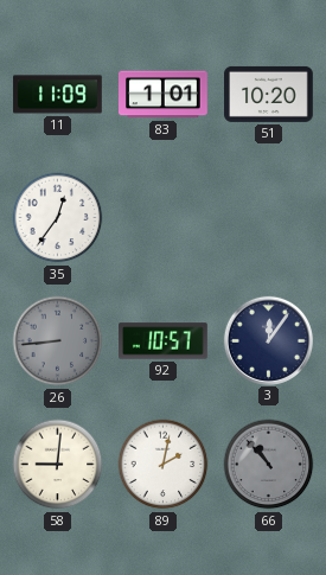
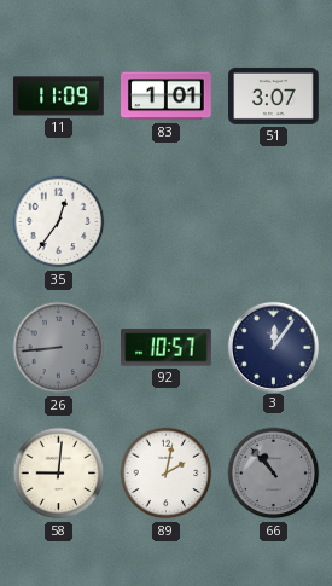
51: 10:20 -> 3:07
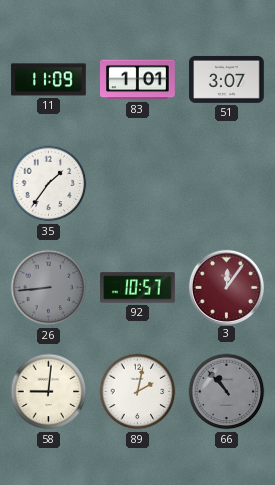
35: 12:36 -> 1:36
3 dial: navy -> burgundy
